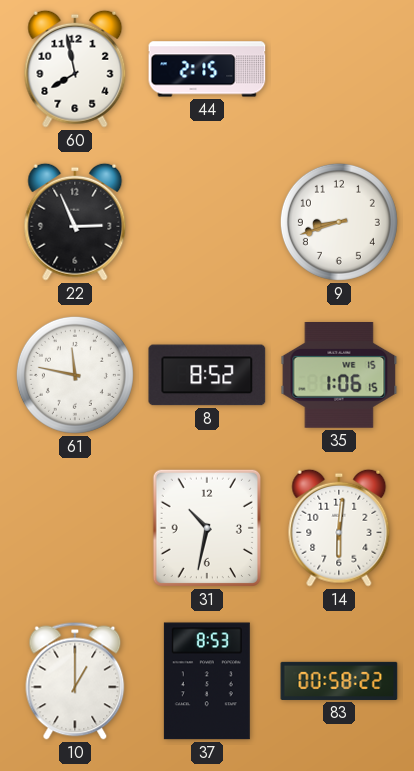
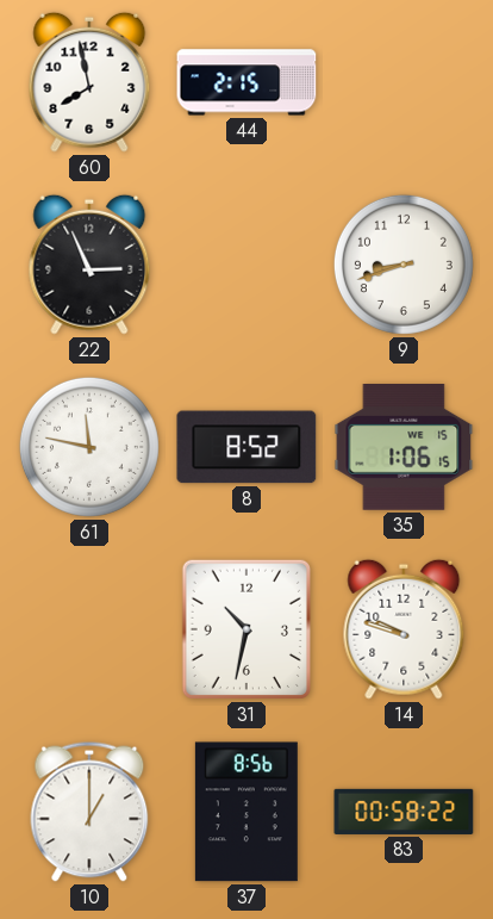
14: 6:01 -> 9:48
37: 8:53 -> 8:56
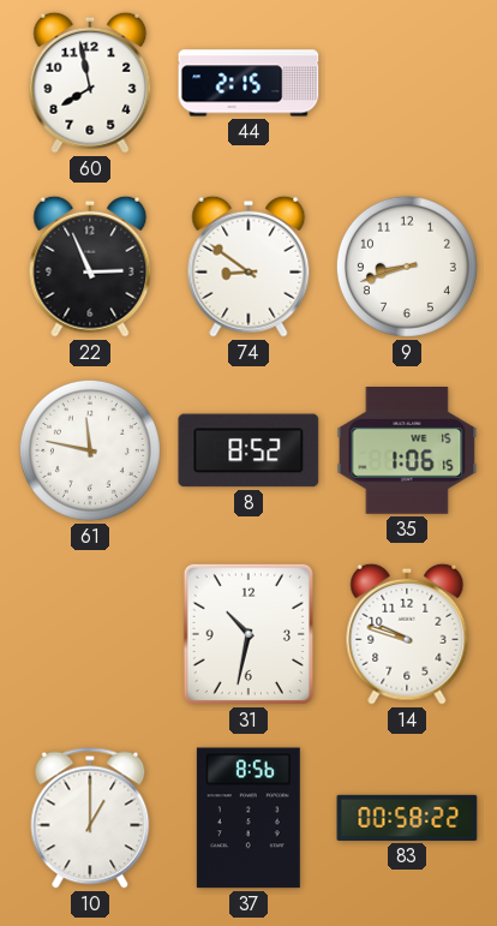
74: none -> 8:51
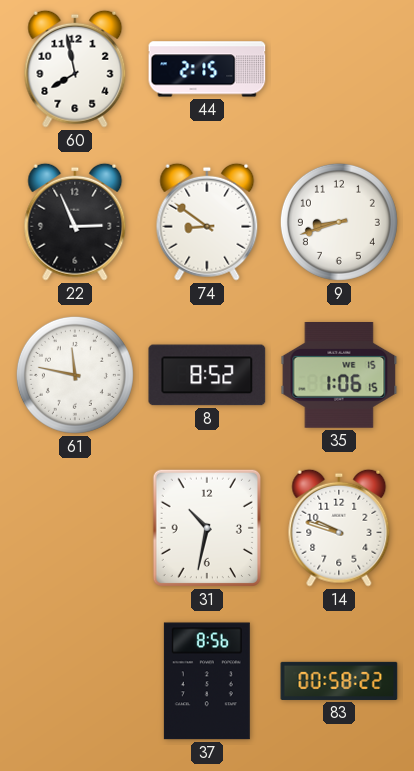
10: 1:00 -> none
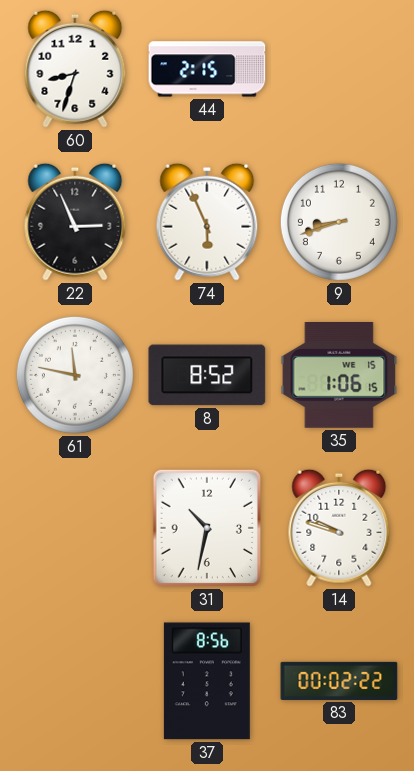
60: 7:58 -> 8:33
74: 8:51 -> 5:56
83: 00:58 -> 00:02
